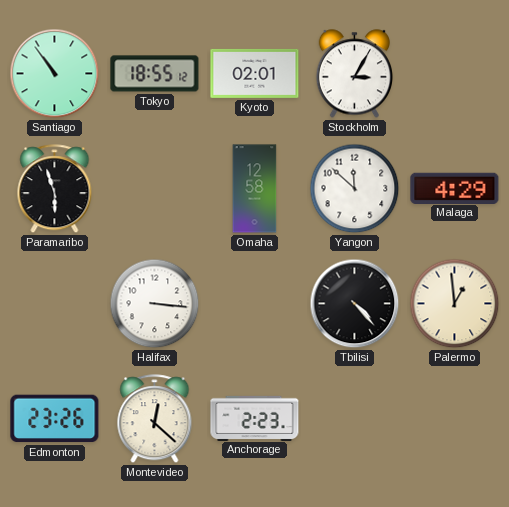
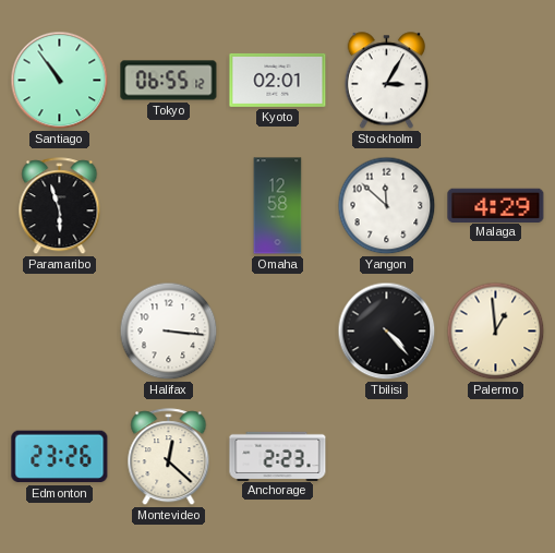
Tokyo: 18:55 -> 06:55
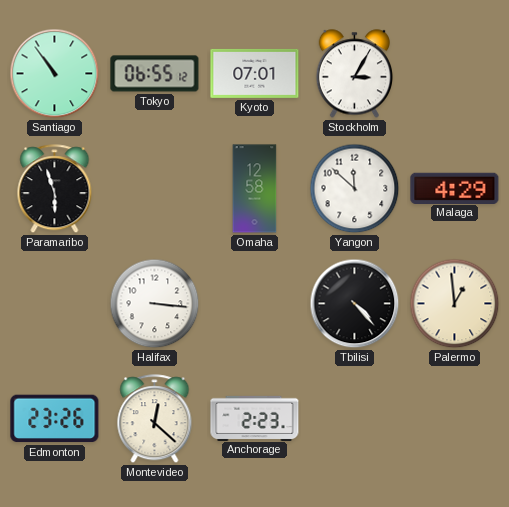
Kyoto: 02:01 -> 07:01
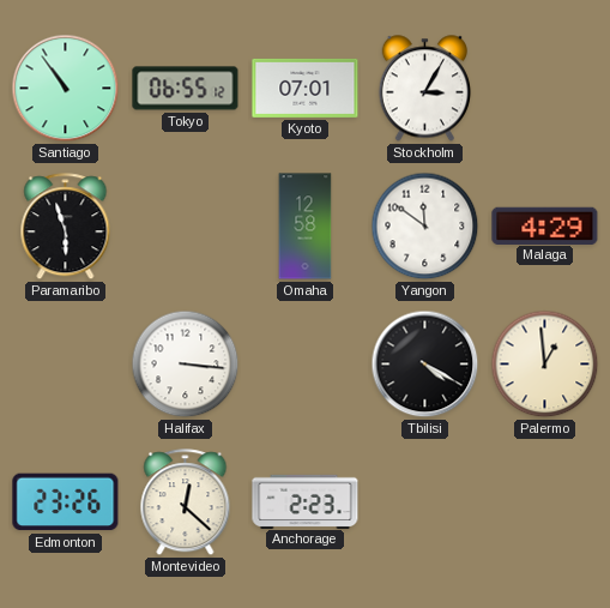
Yangon: 11:52 -> 11:51
Tbilisi: 4:23 -> 4:20
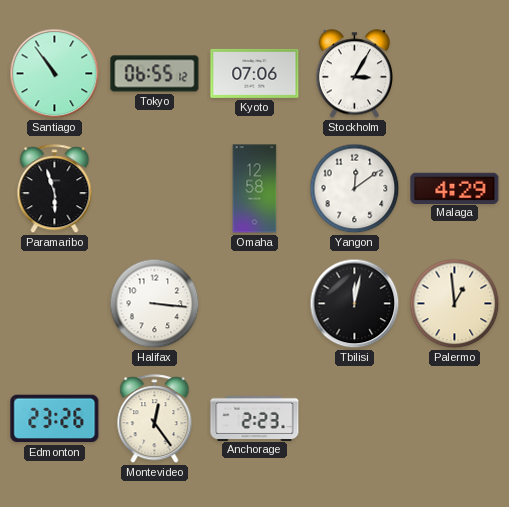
Kyoto: 07:01 -> 07:06
Yangon: 11:51 -> 12:09
Tbilisi: 4:20 -> 12:02
Montevideo: 12:22 -> 12:24
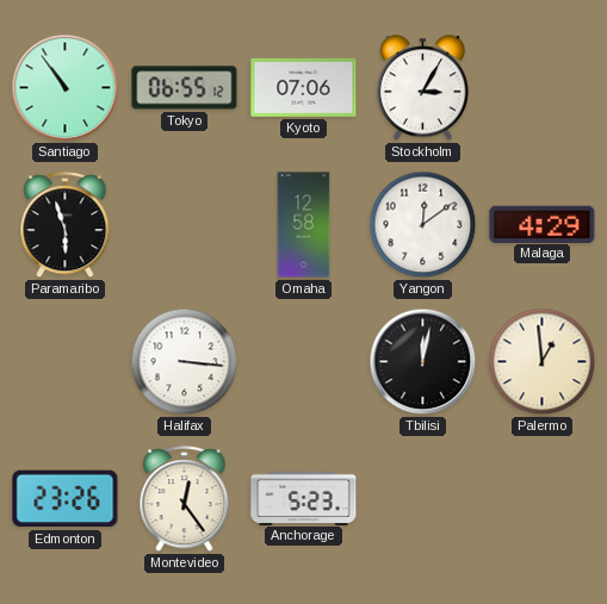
Anchorage: 2:23 -> 5:23
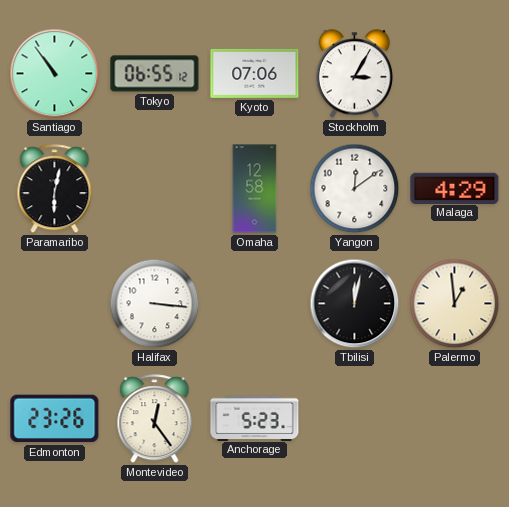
Paramaribo: 5:57 -> 6:02
